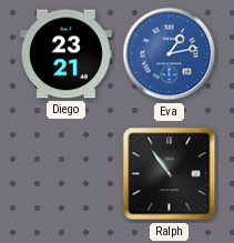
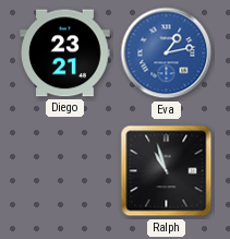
Ralph: 10:54 -> 10:57
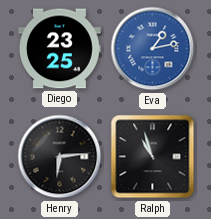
Diego: 23:21 -> 23:25
Henry: none -> 6:14
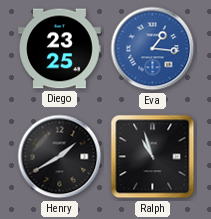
Eva: 1:13 -> 1:16
Henry: 6:14 -> 1:40
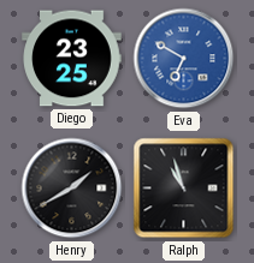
Eva: 1:16 -> 6:50
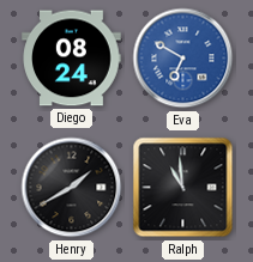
Diego: 23:25 -> 08:24
Ralph: 10:57 -> 10:59
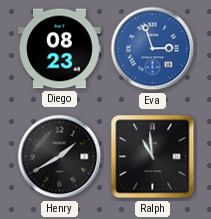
Diego: 08:24 -> 08:23
Eva: 6:50 -> 2:57
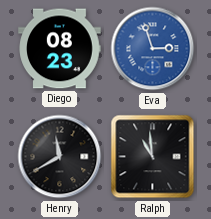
Henry: 1:40 -> 11:40
